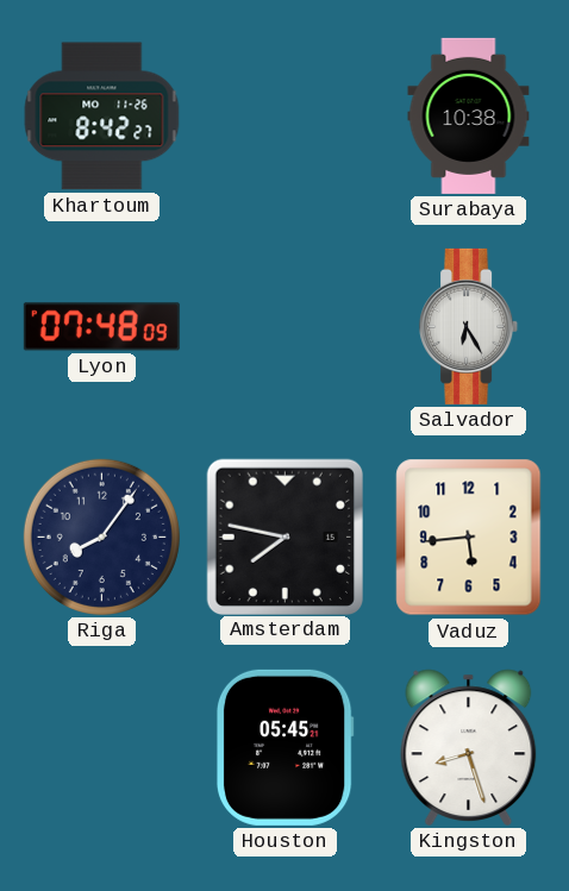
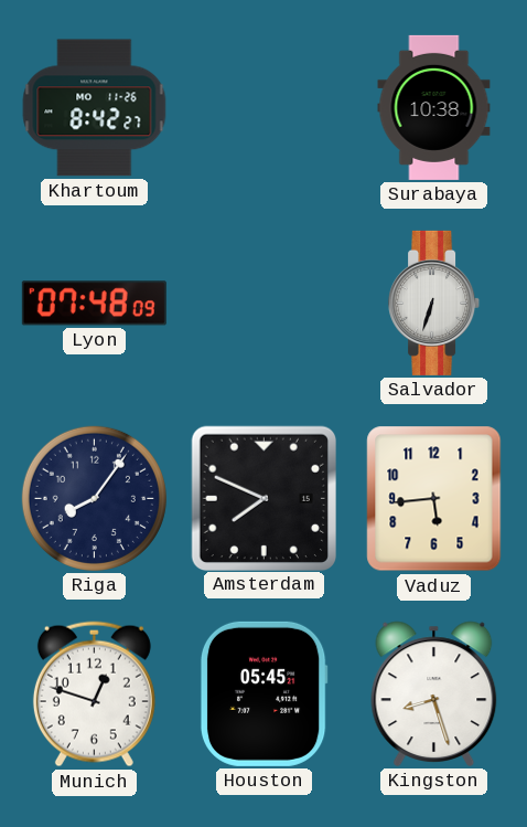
Salvador: 6:25 -> 6:33
Amsterdam: 7:47 -> 7:49
Munich: none -> 12:48
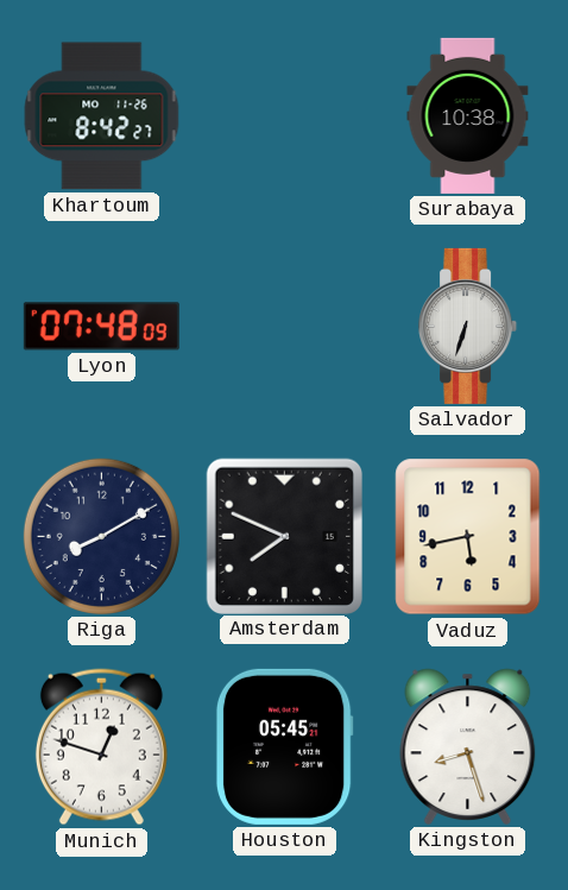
Riga: 8:06 -> 8:10
Vaduz: 5:44 -> 5:43
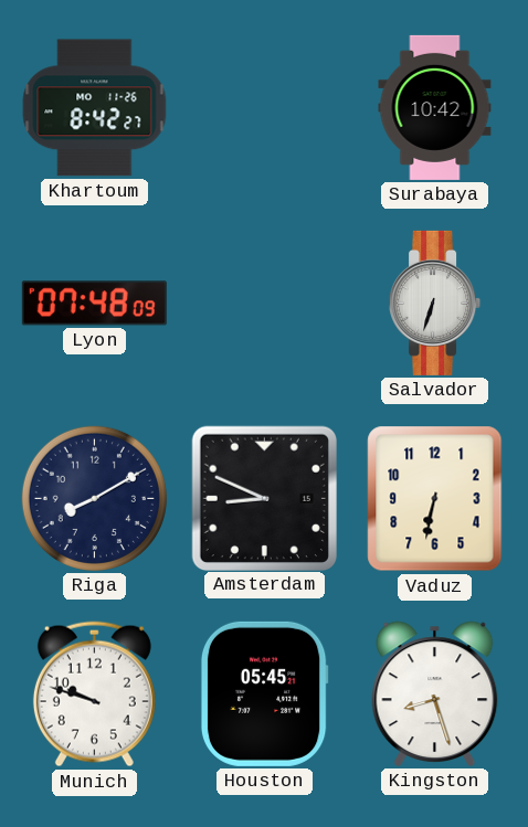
Surabaya: 10:38 -> 10:42
Amsterdam: 7:49 -> 8:49
Vaduz: 5:43 -> 6:32
Munich: 12:48 -> 9:48
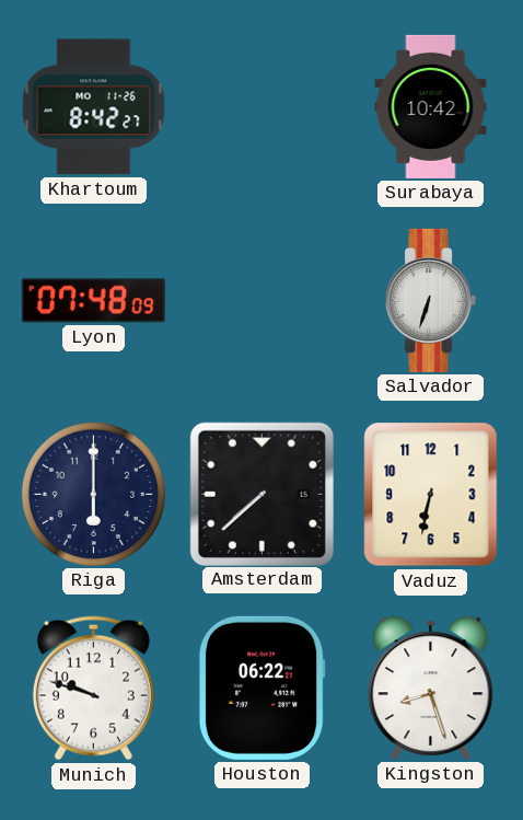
Riga: 8:10 -> 6:00
Amsterdam: 8:49 -> 7:38
Houston: 05:45 -> 06:22
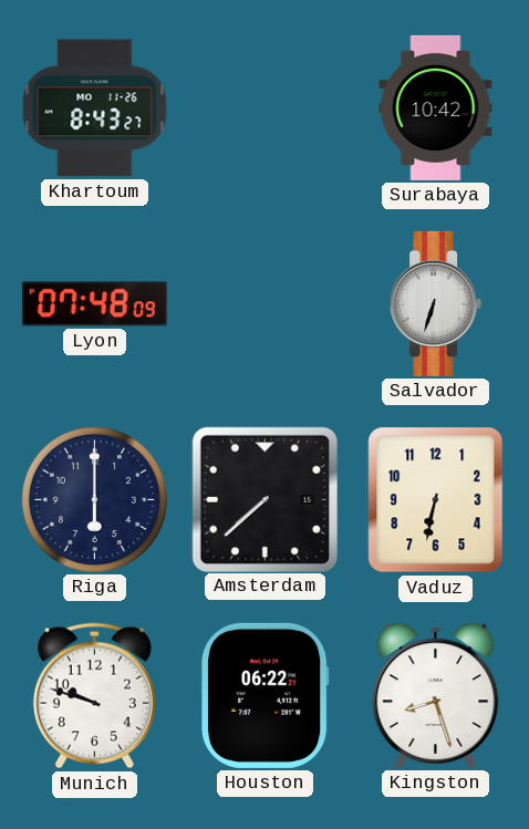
Khartoum: 8:42 -> 8:43
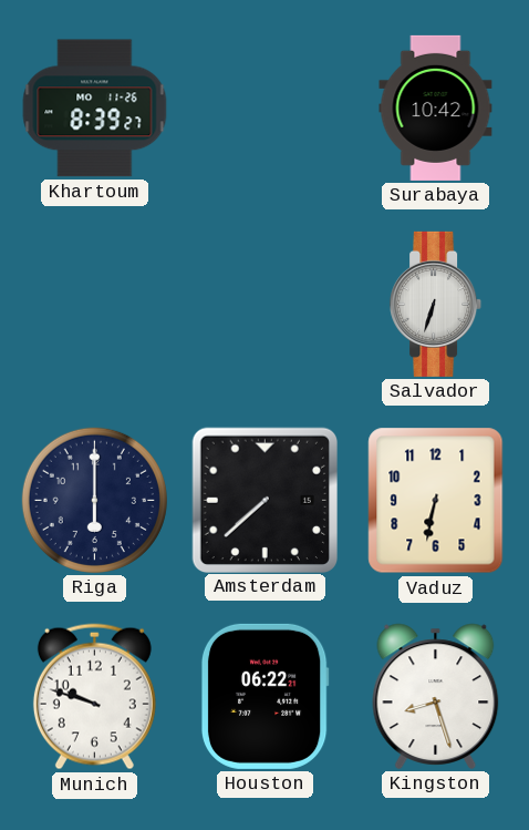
Khartoum: 8:43 -> 8:39
Lyon: 07:48 -> none
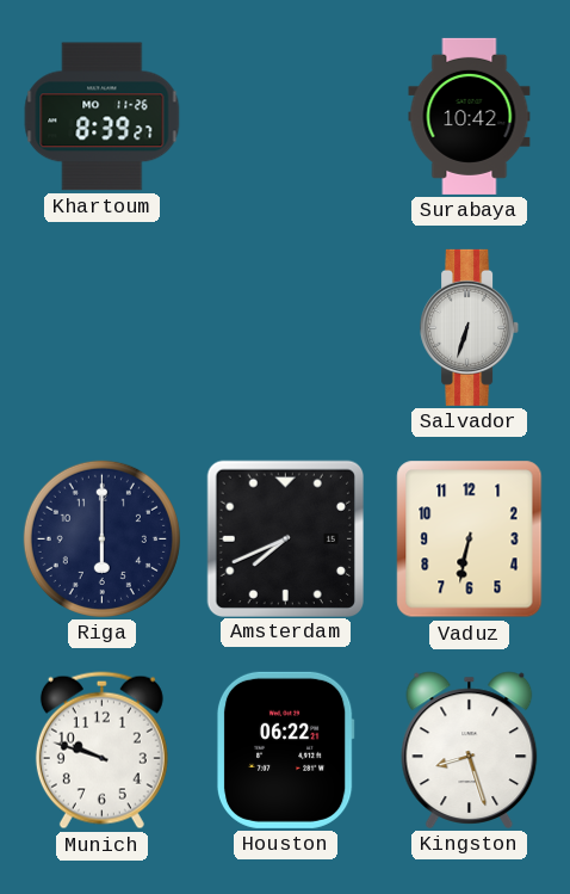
Amsterdam: 7:38 -> 7:41
